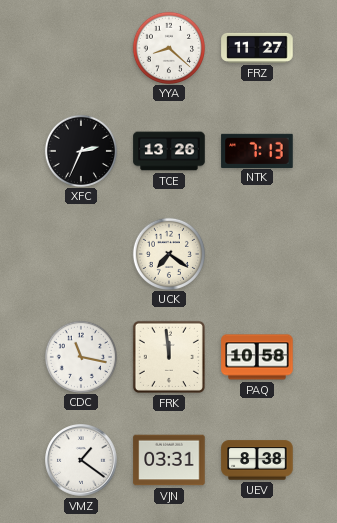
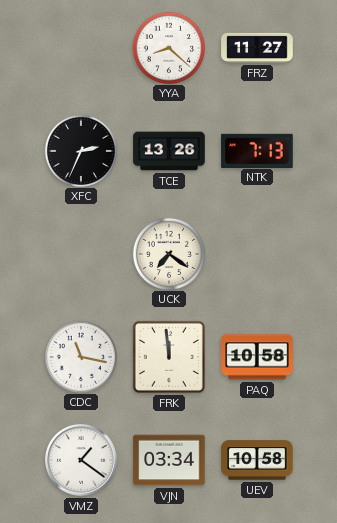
VJN: 03:31 -> 03:34
UEV: 8:38 -> 10:58
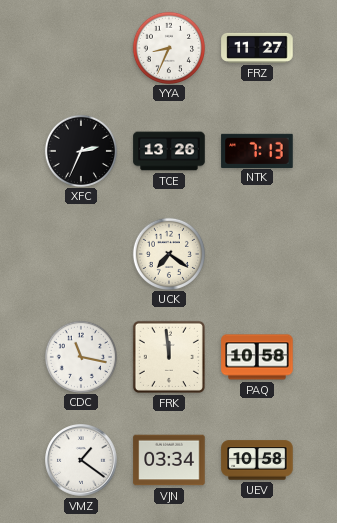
YYA: 8:22 -> 8:34
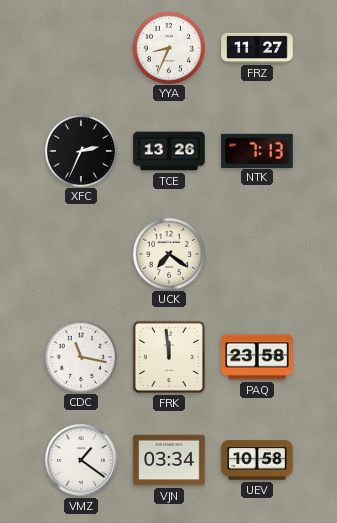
PAQ: 10:58 -> 23:58
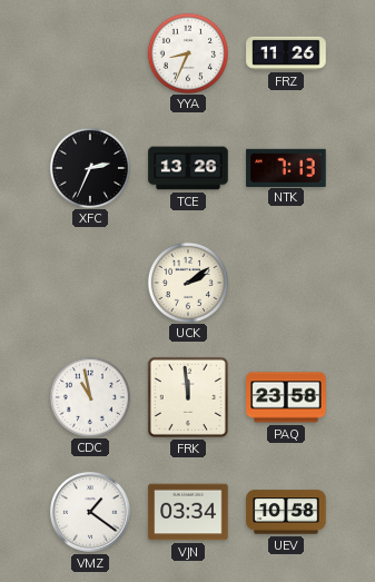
FRZ: 11:27 -> 11:26
UCK: 7:21 -> 2:09
CDC: 11:17 -> 10:58
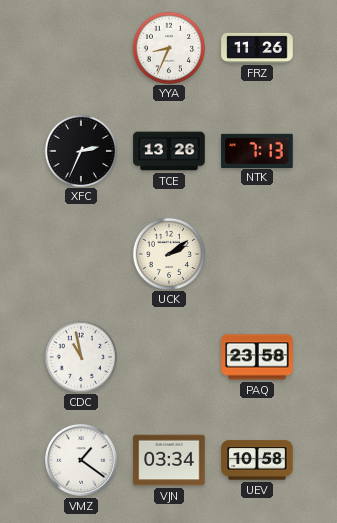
FRK: 11:59 -> none
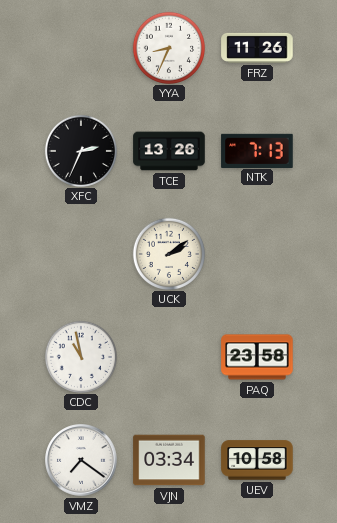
VMZ: 1:21 -> 7:21
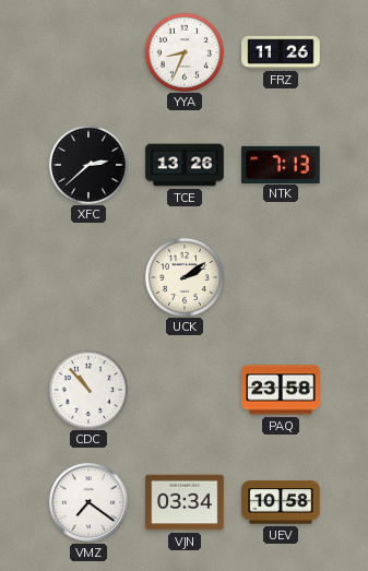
XFC: 2:34 -> 2:38
CDC: 10:58 -> 10:53
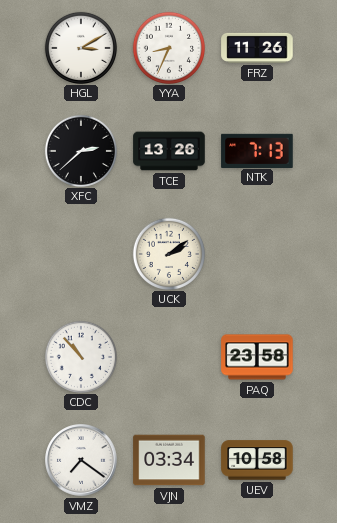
HGL: none -> 3:10
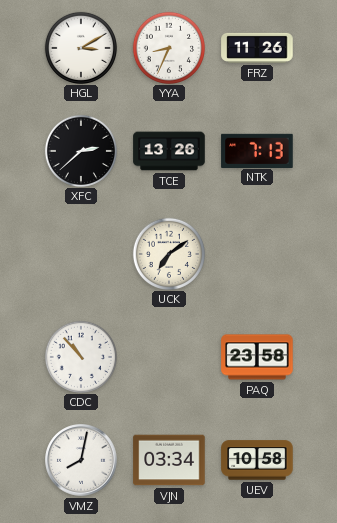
UCK: 2:09 -> 7:09
VMZ: 7:21 -> 8:02
